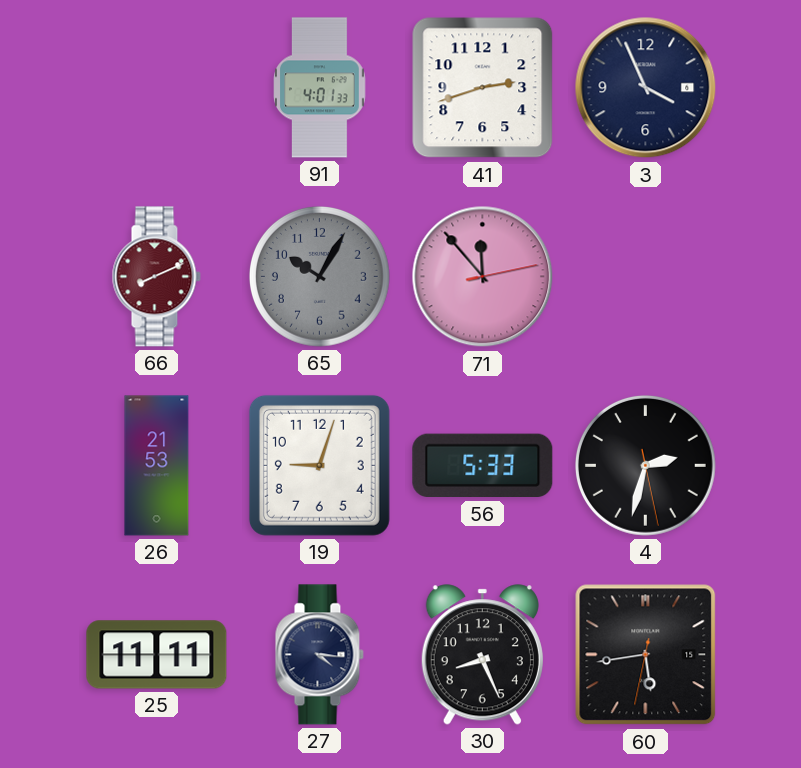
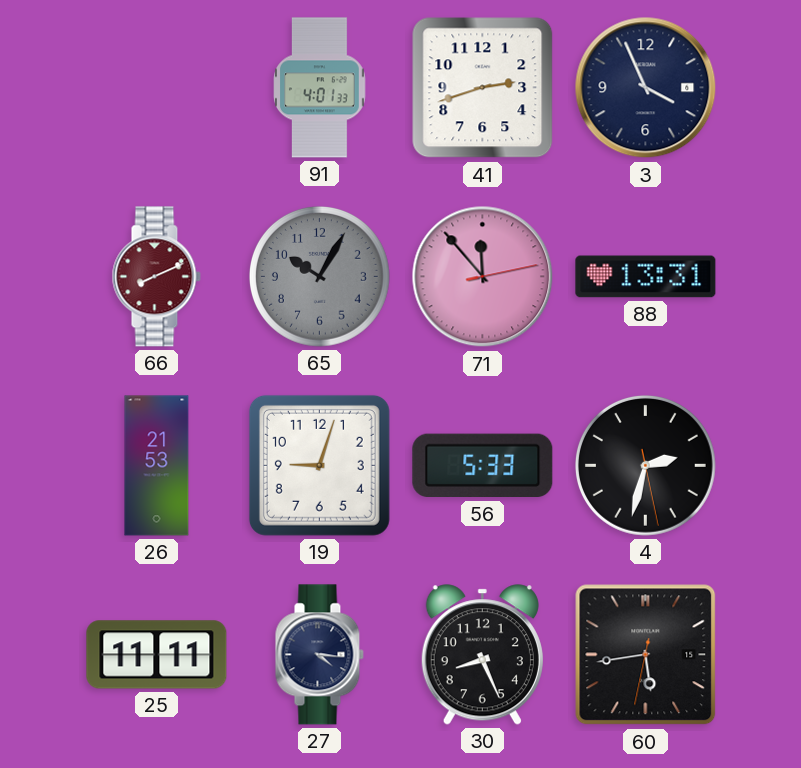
88: none -> 13:31
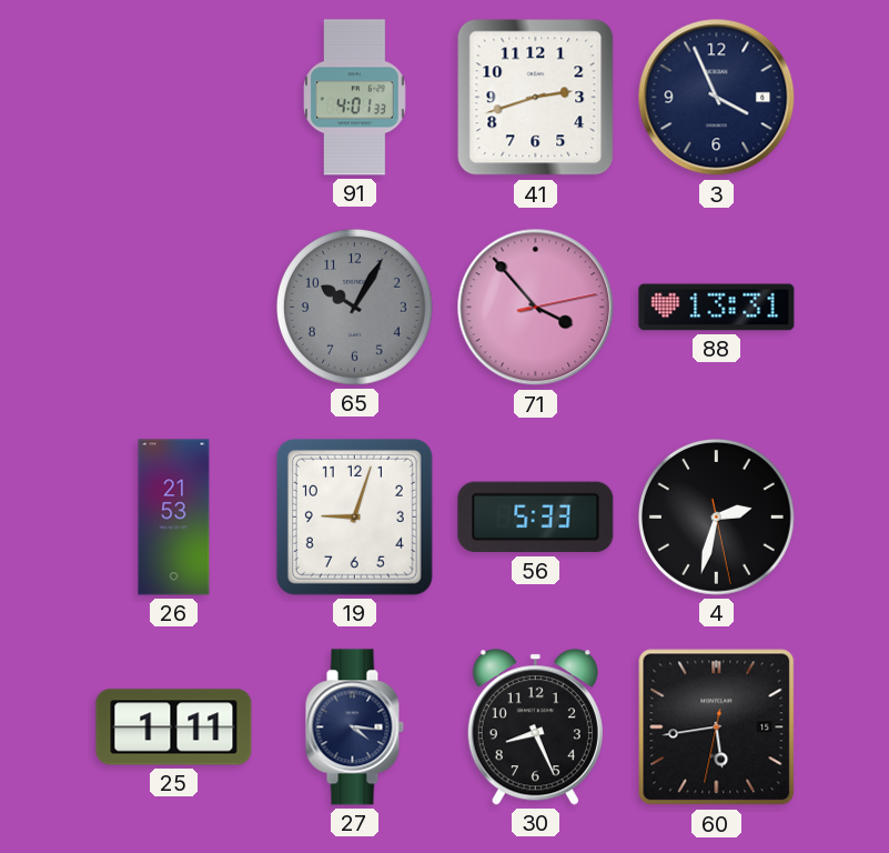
66: 8:11 -> none
71: 11:53 -> 3:53
25: 11:11 -> 1:11
